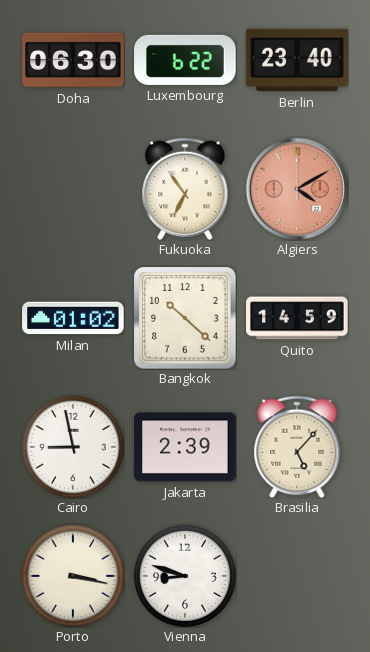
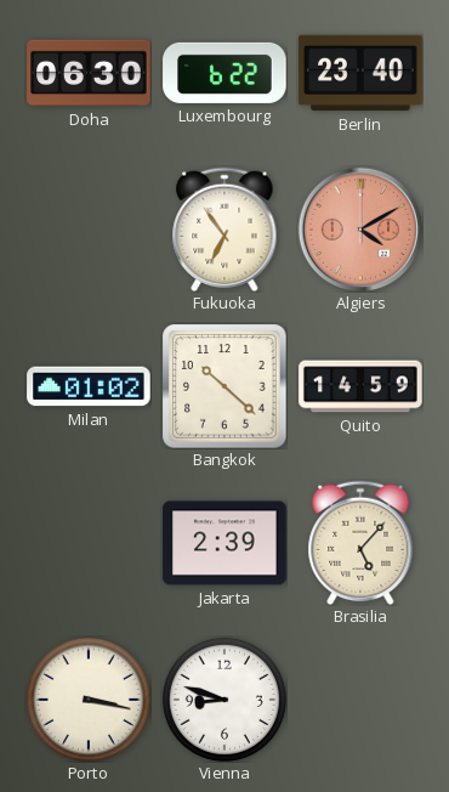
Cairo: 8:58 -> none
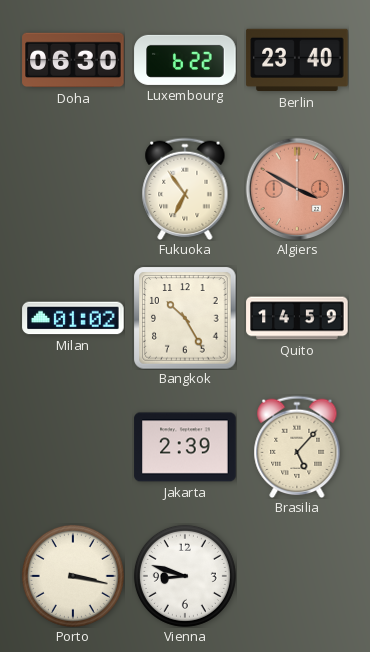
Algiers: 4:10 -> 3:50
Bangkok: 10:22 -> 10:25
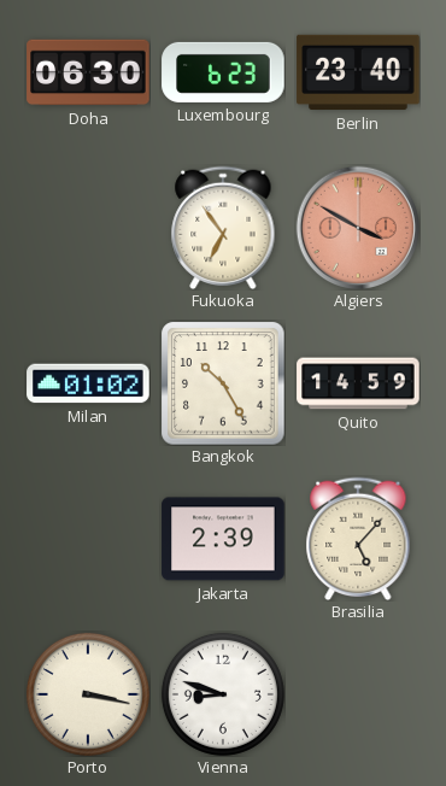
Luxembourg: 6:22 -> 6:23
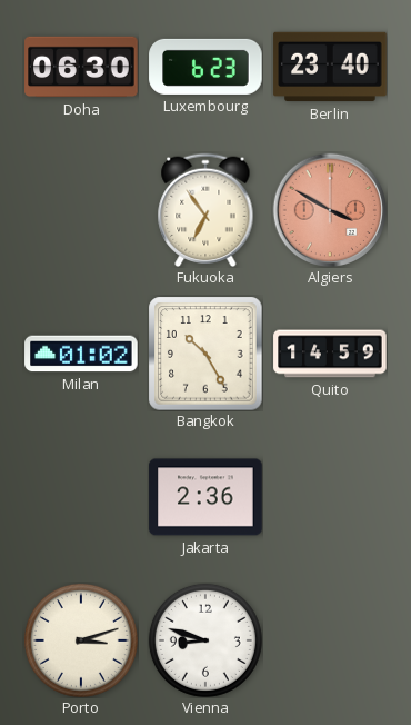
Jakarta: 2:39 -> 2:36
Brasilia: 5:07 -> none
Porto: 3:17 -> 3:12
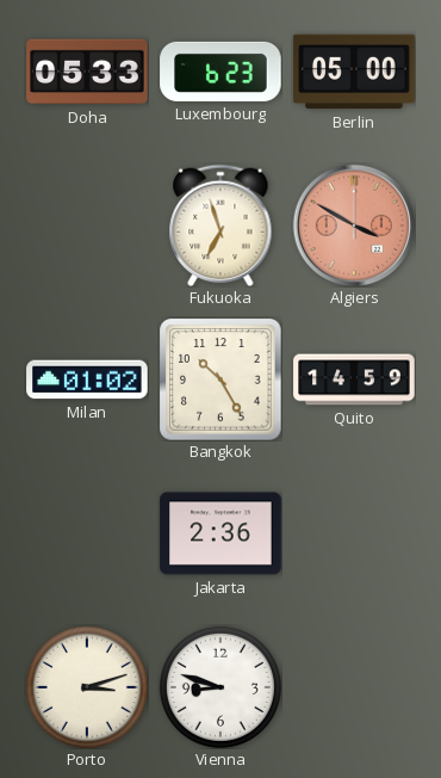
Doha: 06:30 -> 05:33
Berlin: 23:40 -> 05:00
Fukuoka: 6:54 -> 6:57
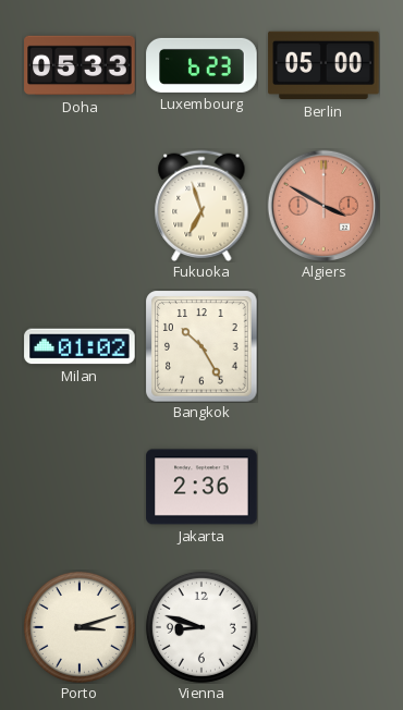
Quito: 14:59 -> none
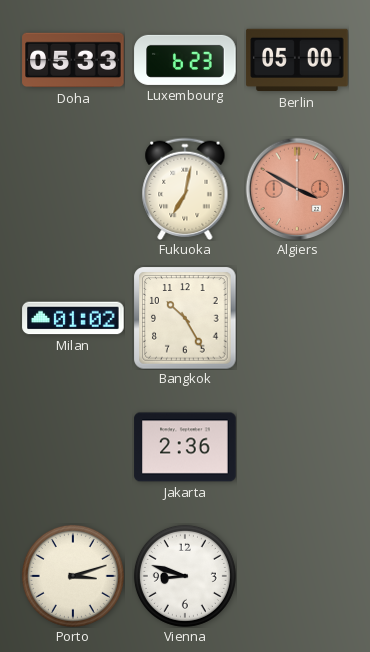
Fukuoka: 6:57 -> 7:02
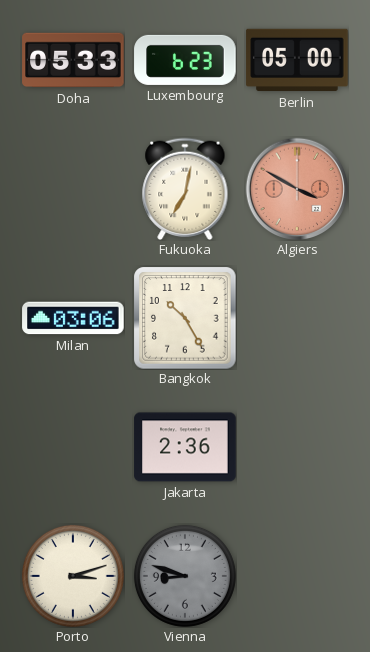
Milan: 01:02 -> 03:06
Vienna dial: white -> grey
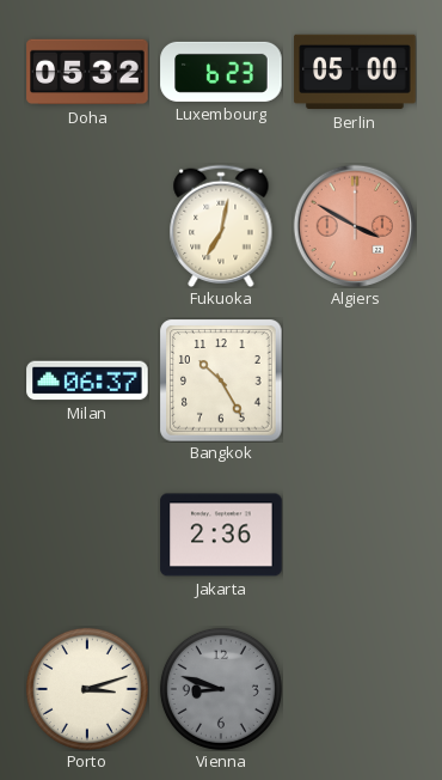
Doha: 05:33 -> 05:32
Milan: 03:06 -> 06:37
